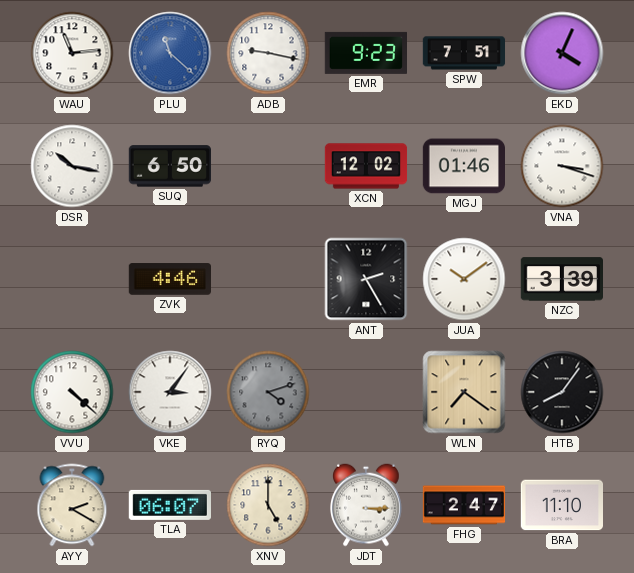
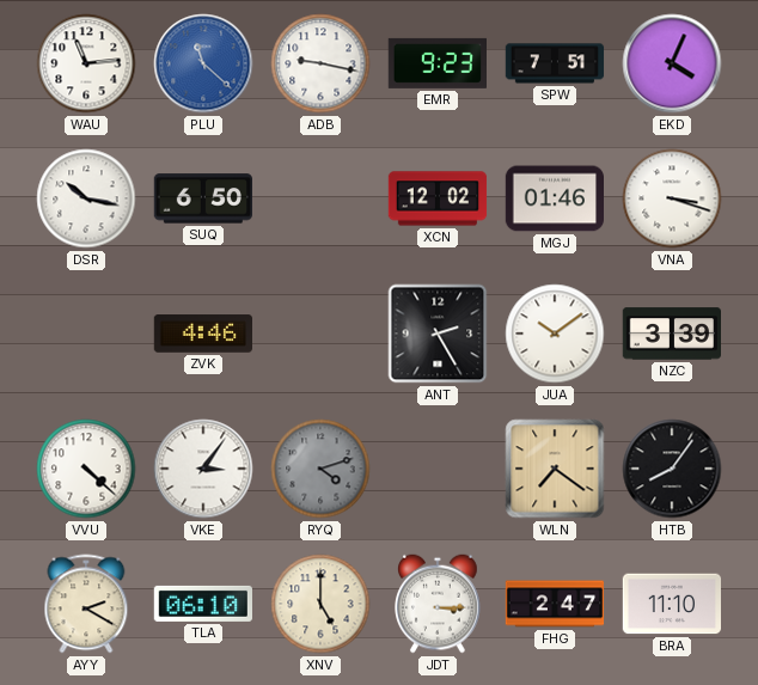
TLA: 06:07 -> 06:10
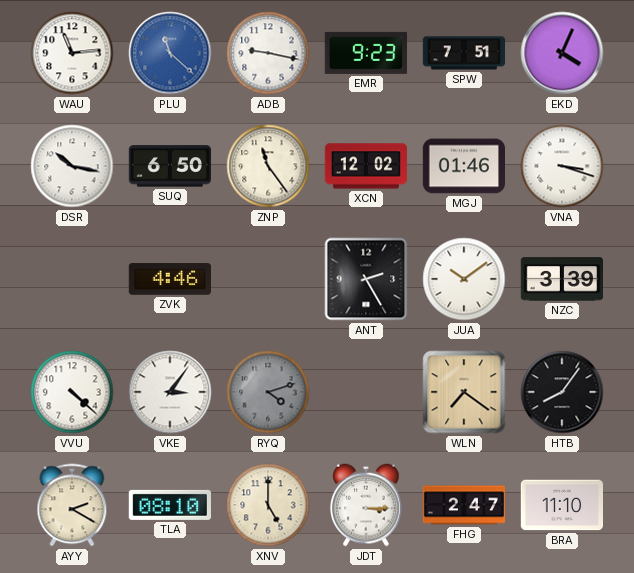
ZNP: none -> 11:24
TLA: 06:10 -> 08:10
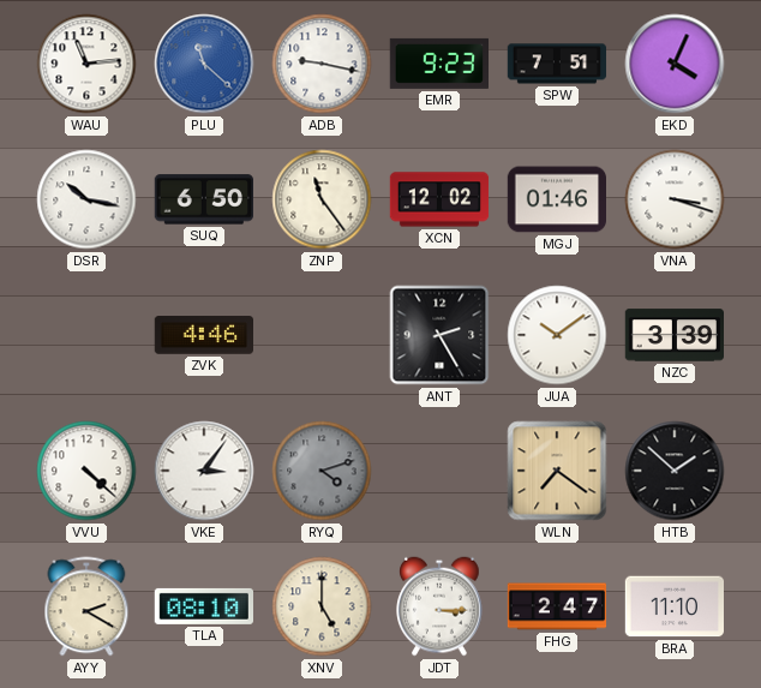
HTB: 8:06 -> 1:52
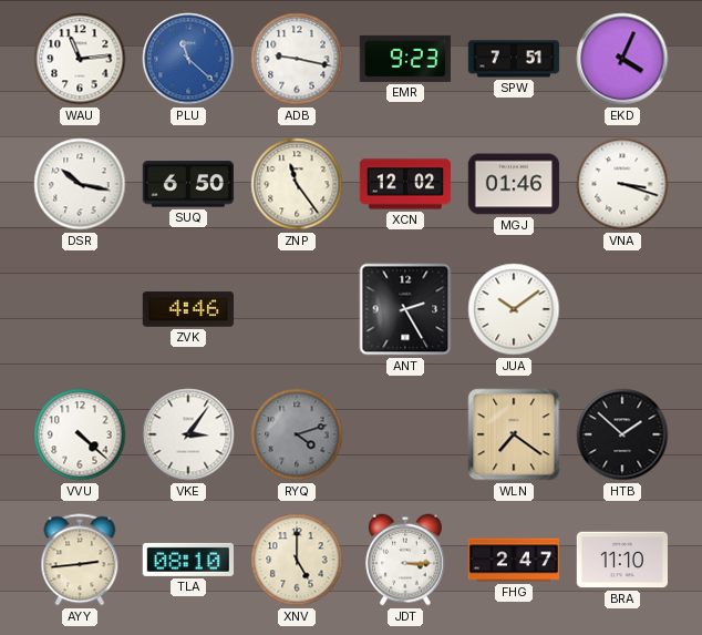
NZC: 3:39 -> none
AYY: 2:20 -> 2:44
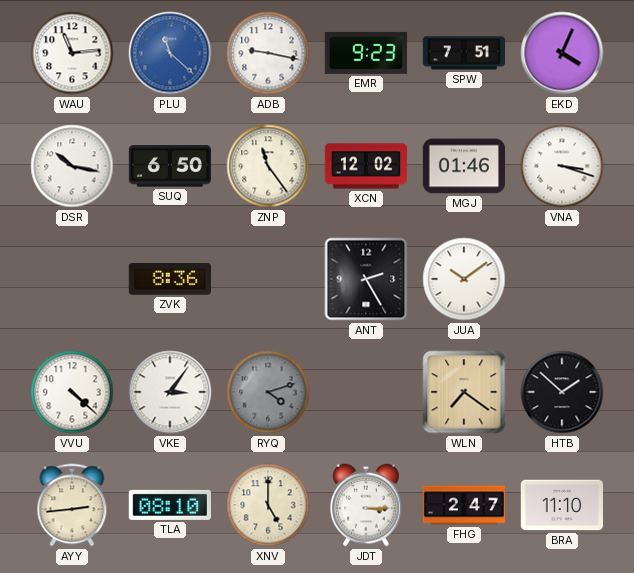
ZVK: 4:46 -> 8:36
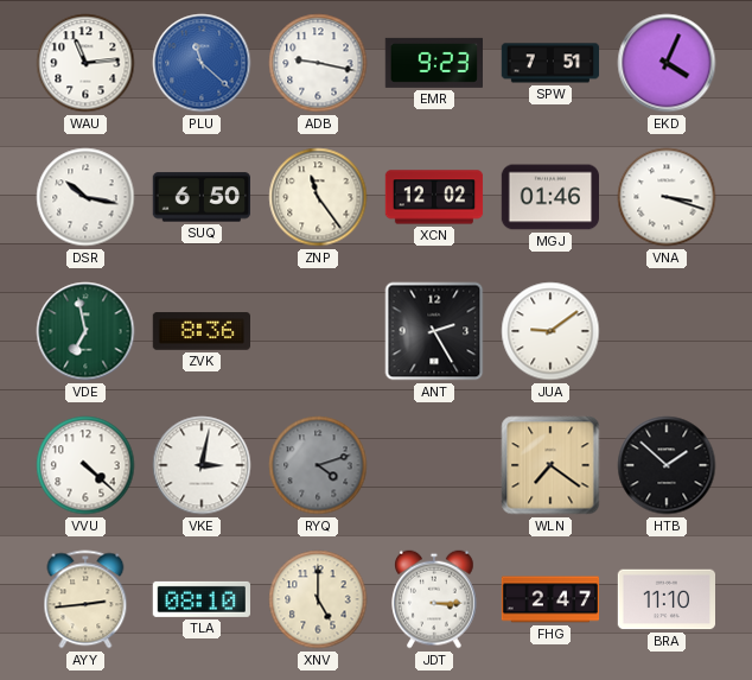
VDE: none -> 6:58
JUA: 10:09 -> 9:09
VKE: 3:06 -> 3:02
